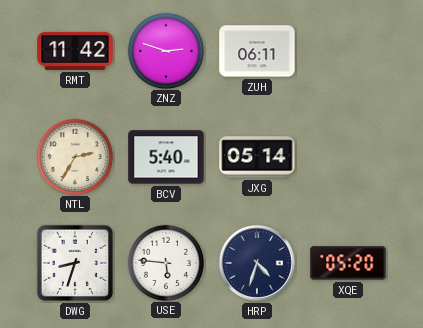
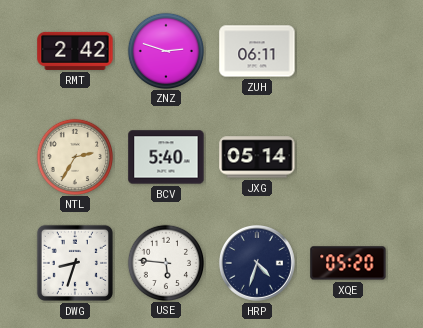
RMT: 11:42 -> 2:42
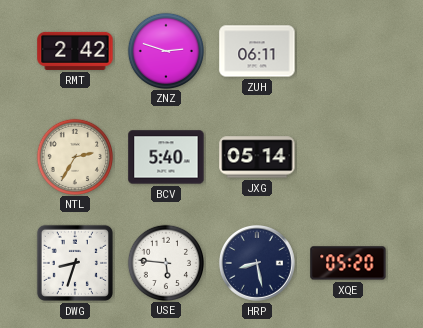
HRP: 4:33 -> 8:28
